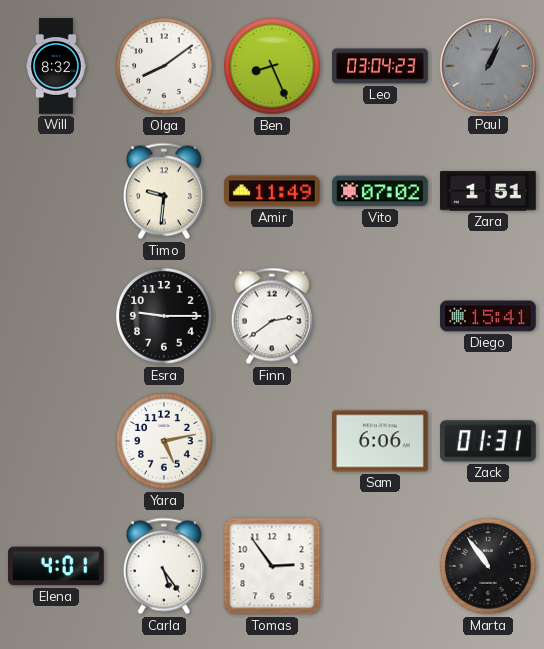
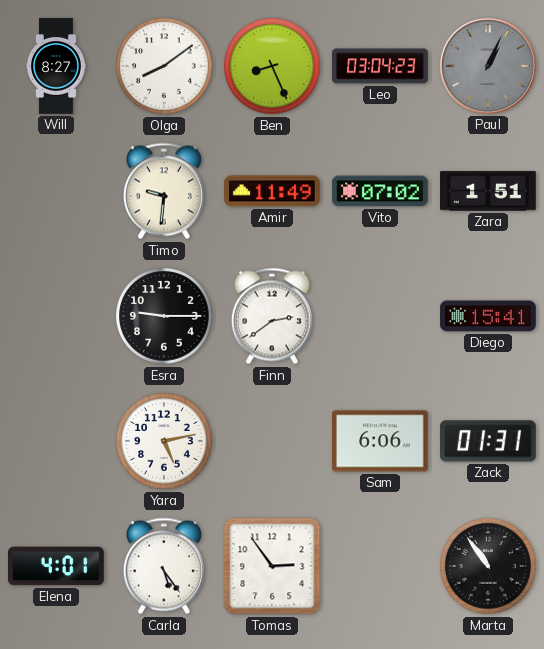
Will: 8:32 -> 8:27
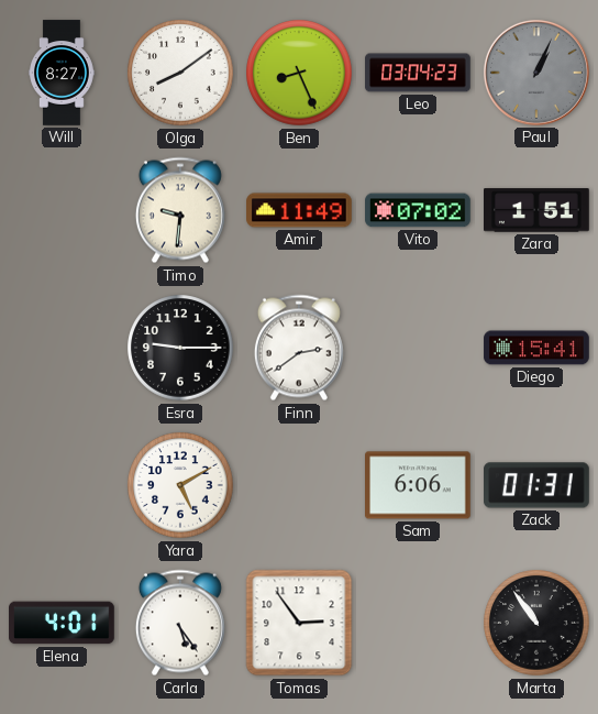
Yara: 5:13 -> 5:10
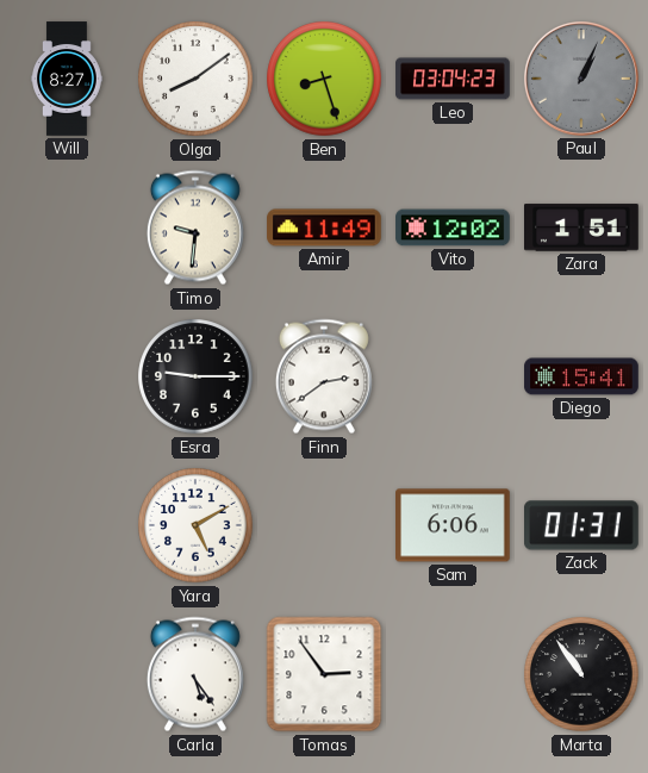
Ben: 8:26 -> 8:27
Vito: 07:02 -> 12:02
Elena: 4:01 -> none
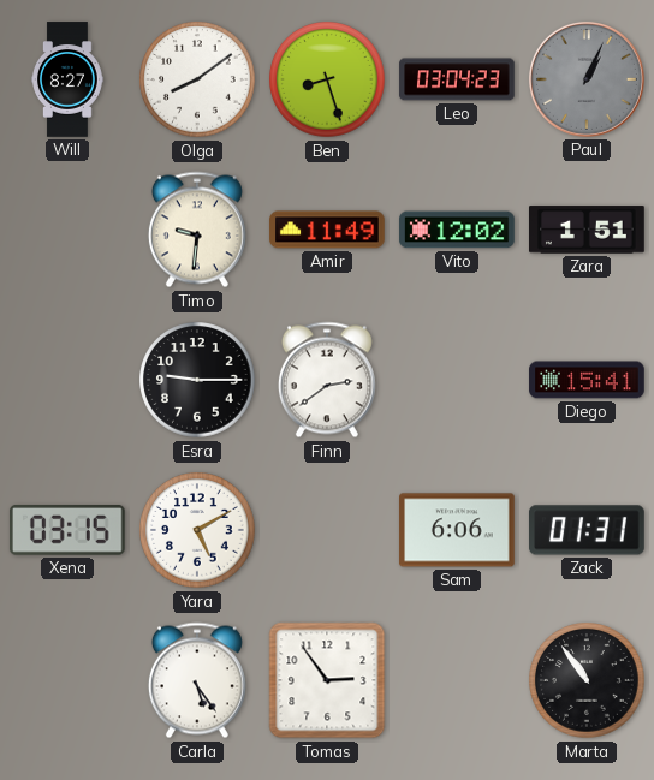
Xena: none -> 03:15
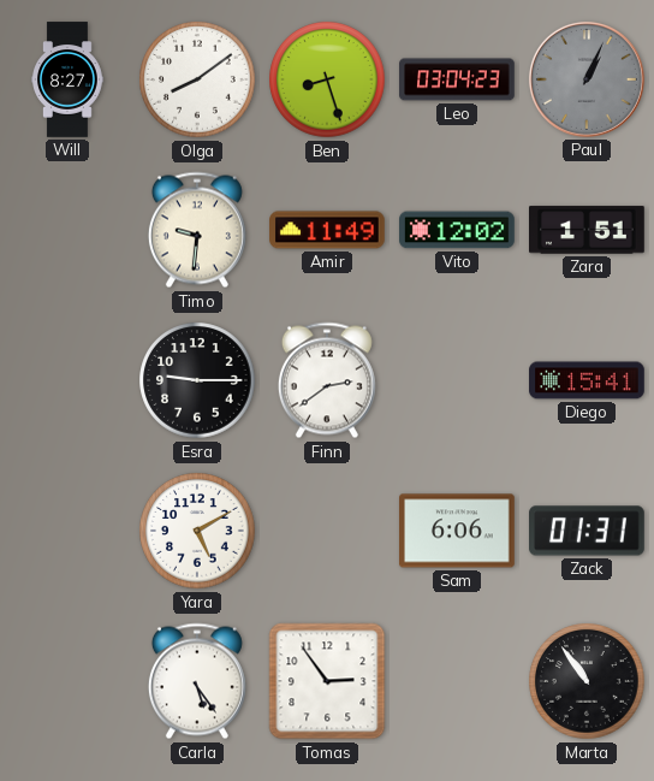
Xena: 03:15 -> none
